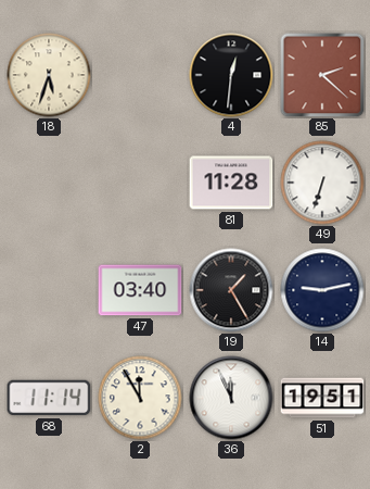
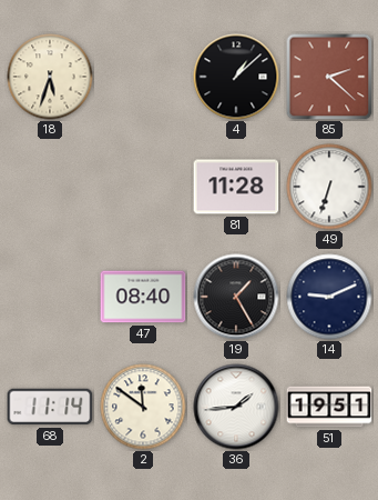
4: 12:31 -> 1:08
47: 03:40 -> 08:40
14: 9:13 -> 9:11
2: 11:55 -> 11:51
36: 11:56 -> 1:44
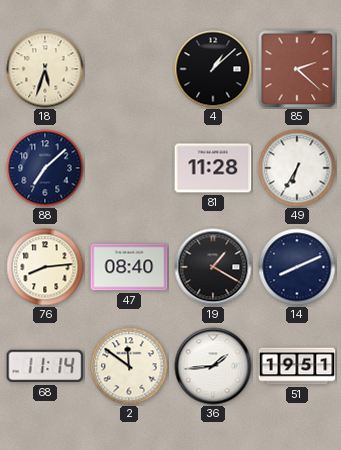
88: none -> 7:08
49: 6:33 -> 6:35
76: none -> 8:14
19: 1:25 -> 1:20
14: 9:11 -> 8:11
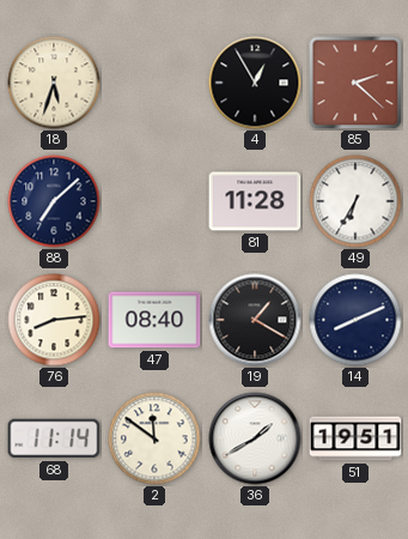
4: 1:08 -> 12:55
36: 1:44 -> 1:40
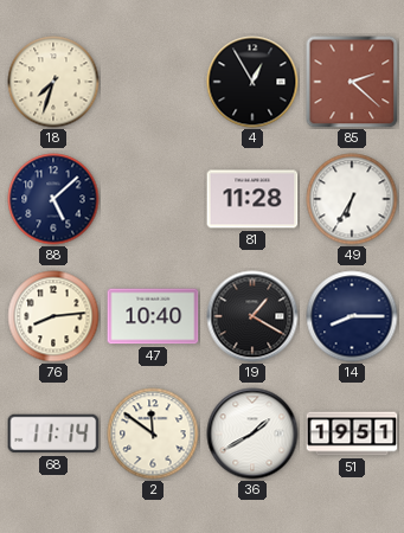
18: 5:33 -> 7:33
88: 7:08 -> 5:08
47: 08:40 -> 10:40
14: 8:11 -> 8:15
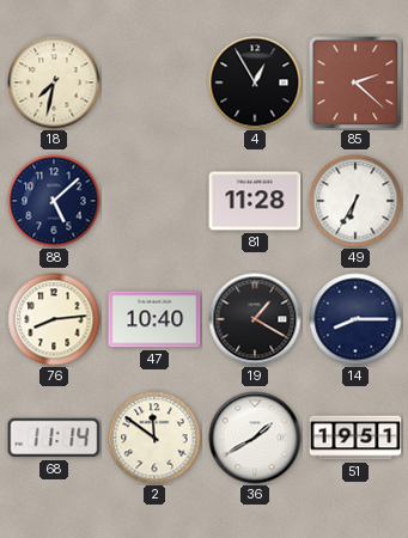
18: 7:33 -> 7:32
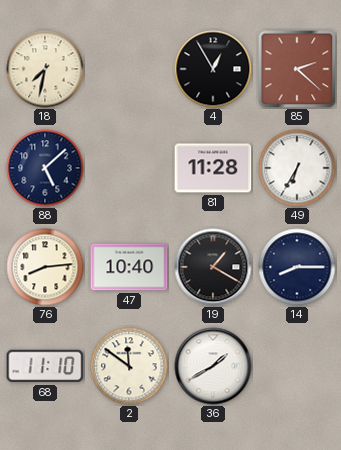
68: 11:14 -> 11:10
51: 19:51 -> none
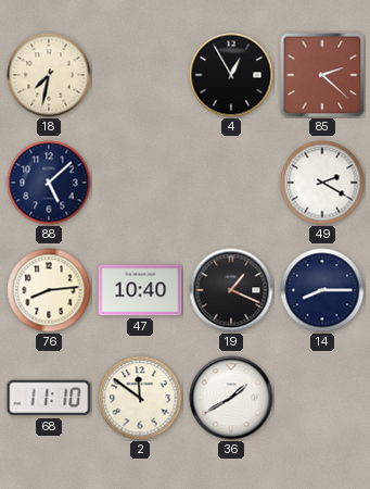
81: 11:28 -> none
49: 6:35 -> 2:20
19: 1:20 -> 1:19
